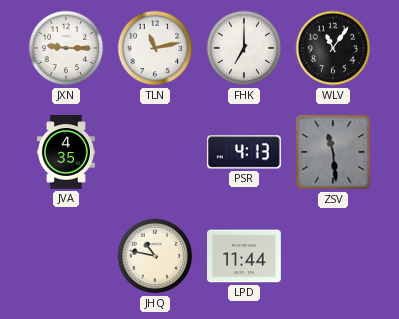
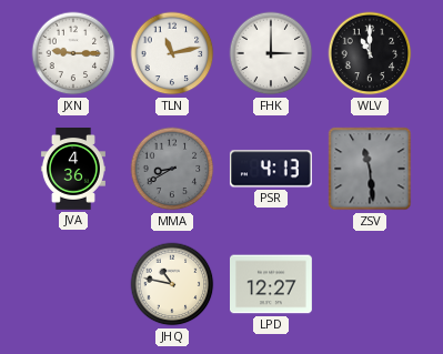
FHK: 7:00 -> 3:00
WLV: 11:06 -> 11:00
JVA: 4:35 -> 4:36
MMA: none -> 8:40
LPD: 11:44 -> 12:27
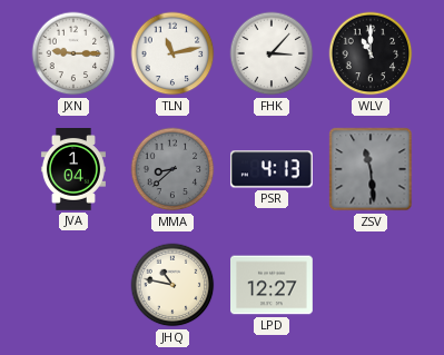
FHK: 3:00 -> 3:07
JVA: 4:36 -> 1:04
MMA: 8:40 -> 8:38
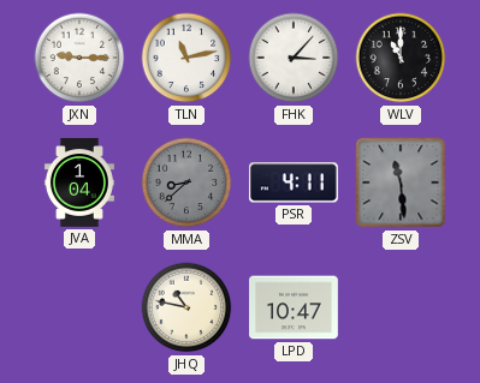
PSR: 4:13 -> 4:11
LPD: 12:27 -> 10:47
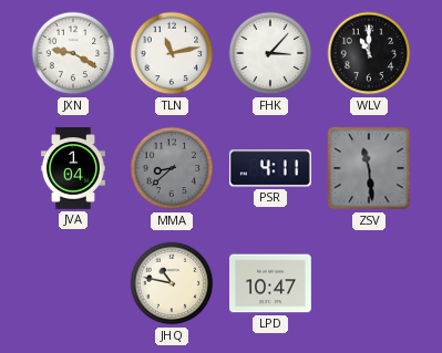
JXN: 9:15 -> 9:20
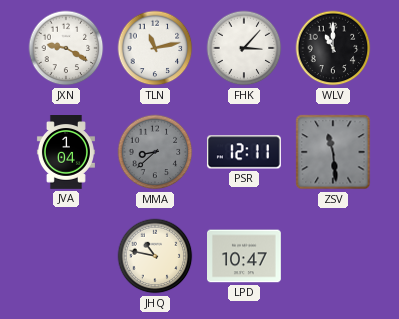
PSR: 4:11 -> 12:11
